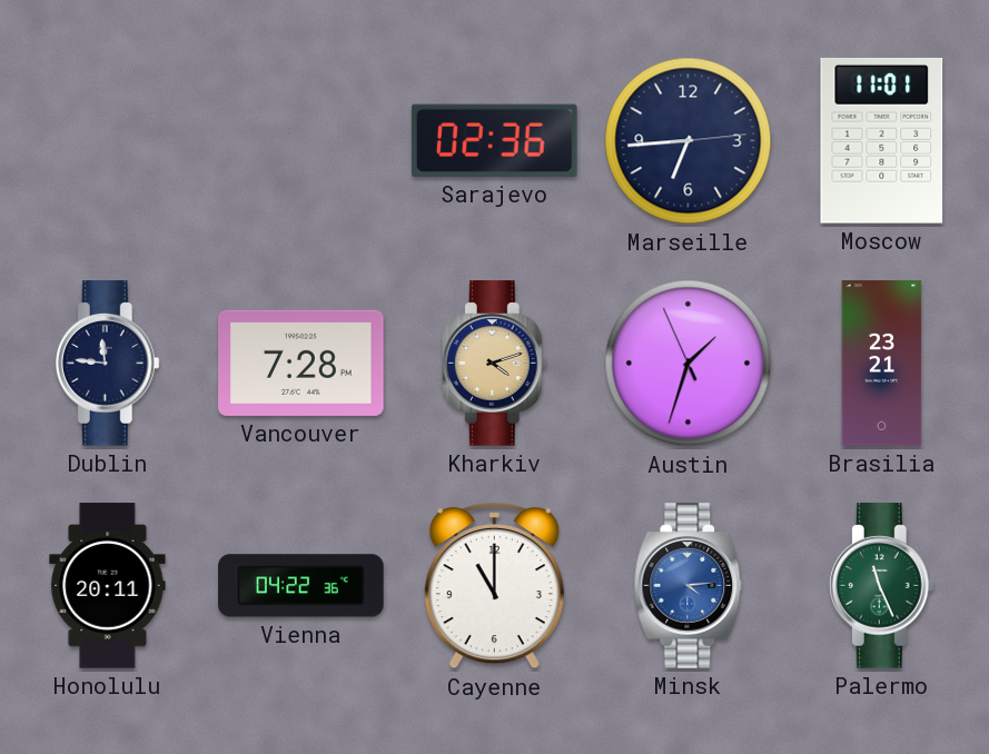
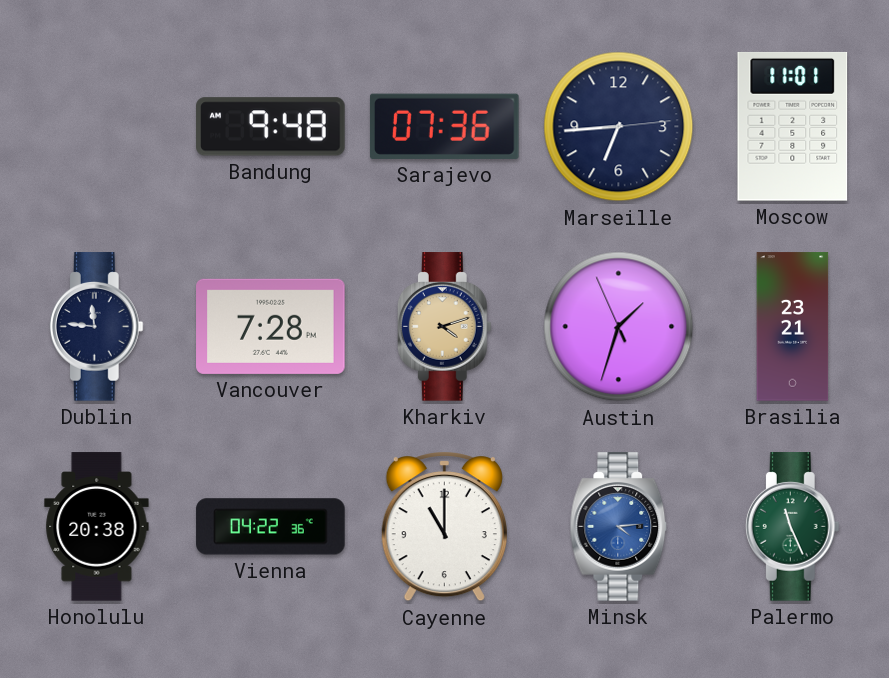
Bandung: none -> 9:48
Sarajevo: 02:36 -> 07:36
Honolulu: 20:11 -> 20:38
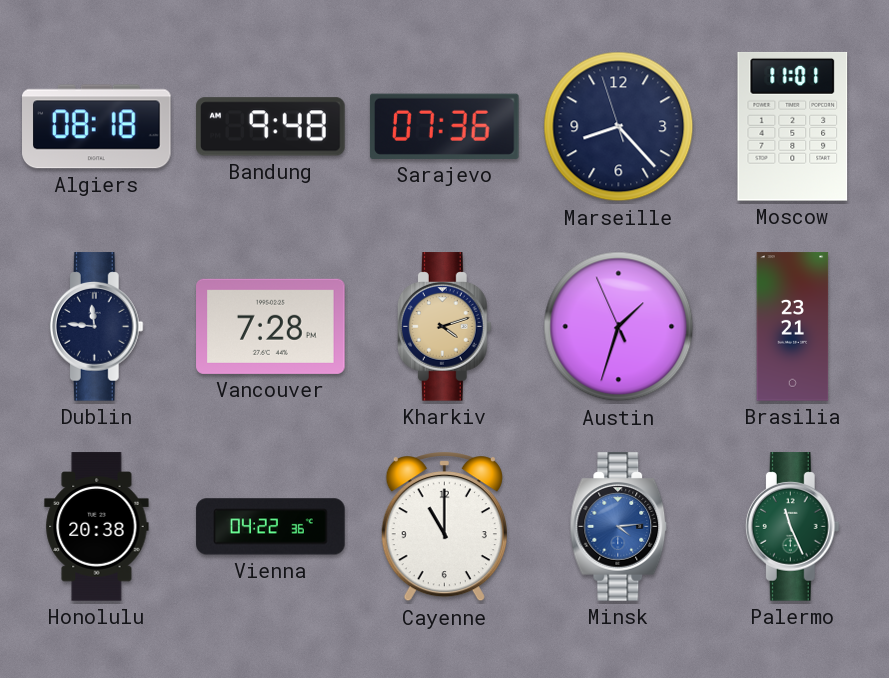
Algiers: none -> 08:18
Marseille: 6:44 -> 8:22
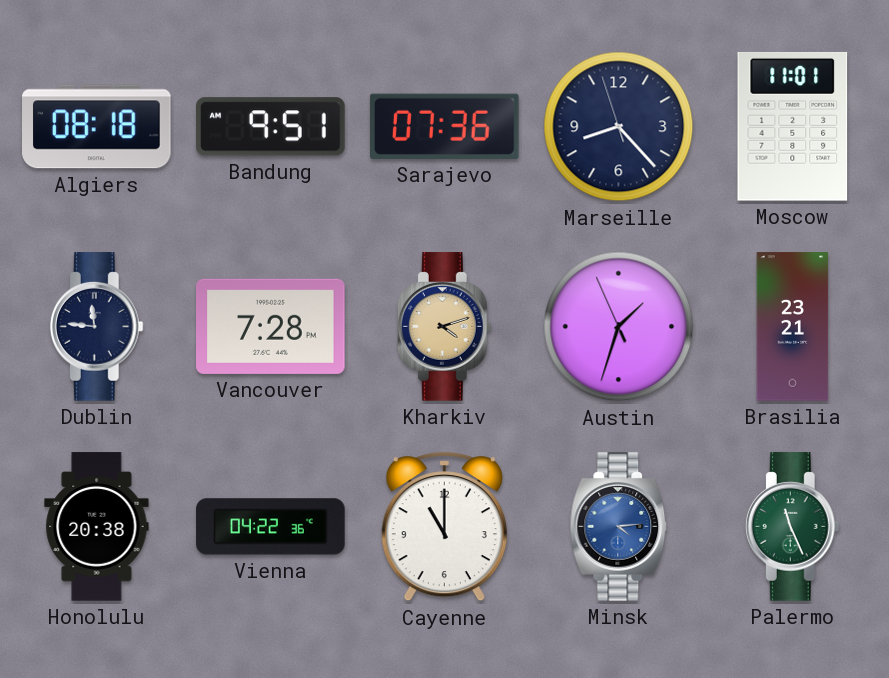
Bandung: 9:48 -> 9:51
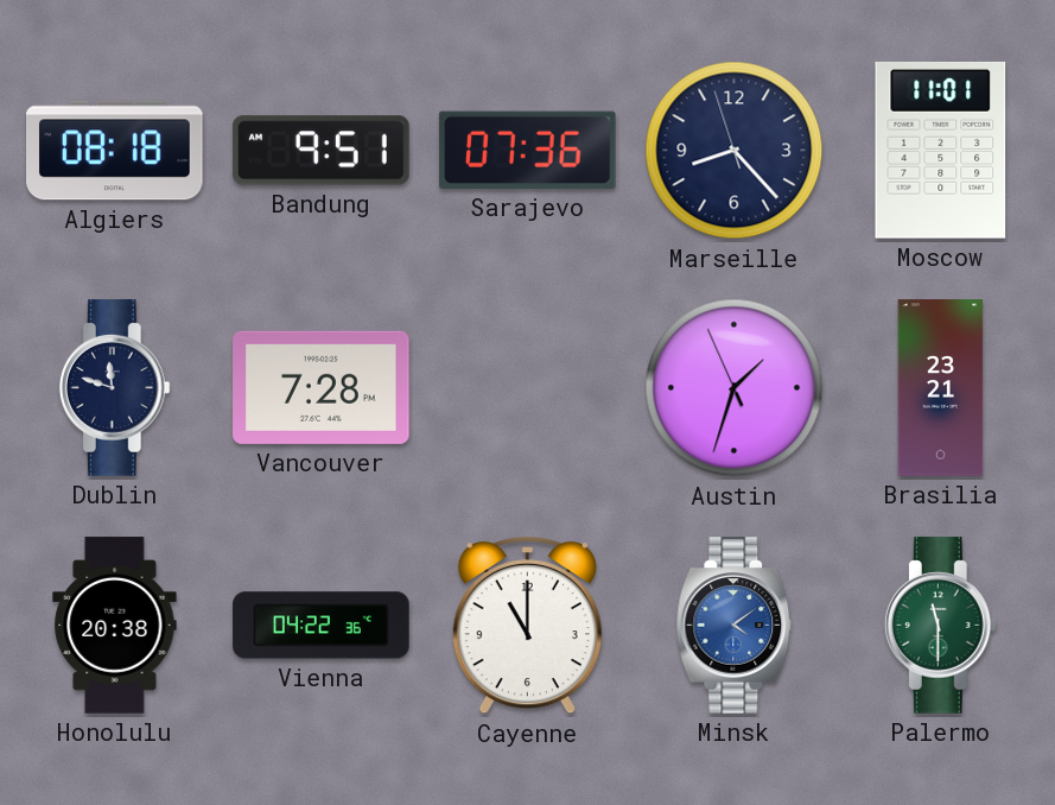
Dublin: 11:46 -> 11:48
Kharkiv: 4:12 -> none
Minsk: 4:14 -> 4:09
Palermo: 11:26 -> 11:30
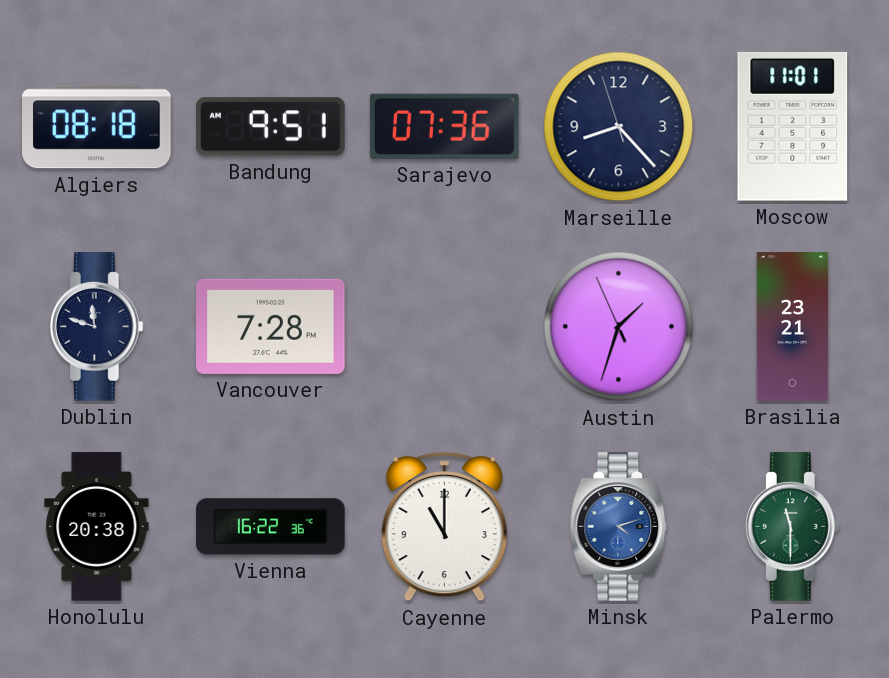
Vienna: 04:22 -> 16:22
Minsk: 4:09 -> 4:12
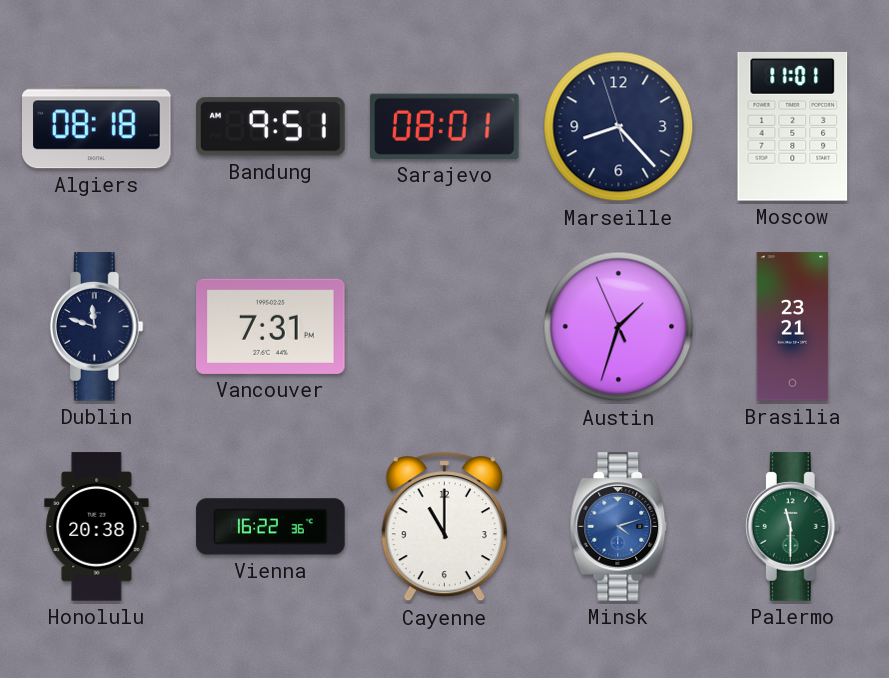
Sarajevo: 07:36 -> 08:01
Vancouver: 7:28 -> 7:31
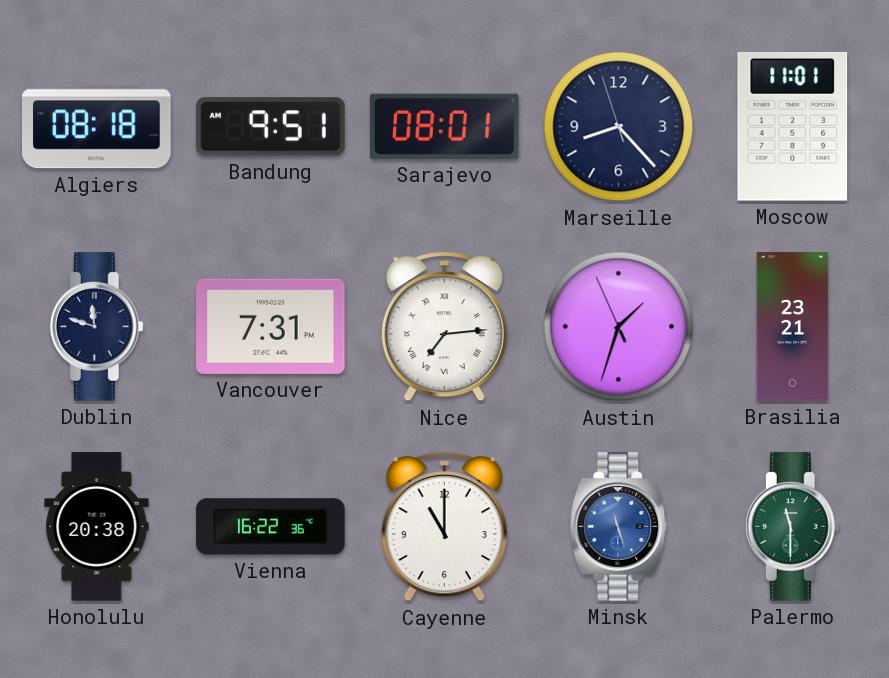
Nice: none -> 7:14
Minsk: 4:12 -> 11:27
